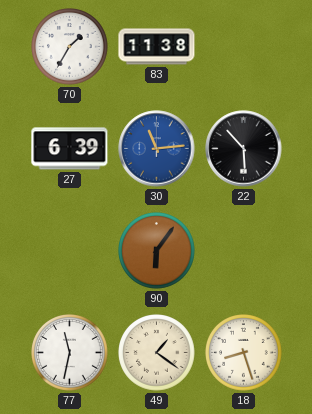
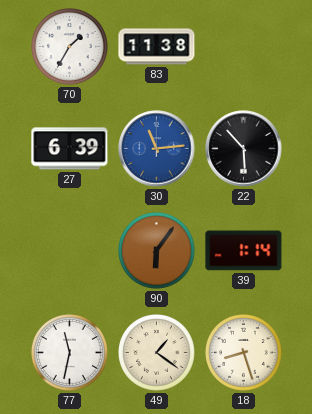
39: none -> 1:14
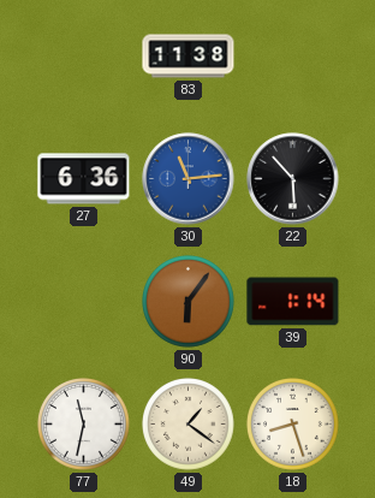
70: 1:35 -> none
27: 6:39 -> 6:36
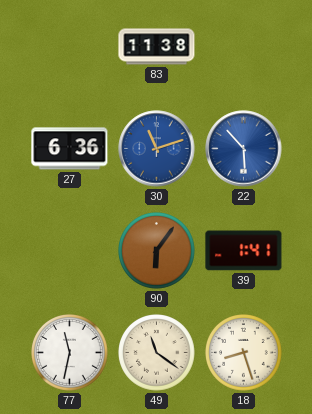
30: 11:14 -> 11:12
22 dial: black -> blue
39: 1:14 -> 1:41
49: 1:21 -> 11:21
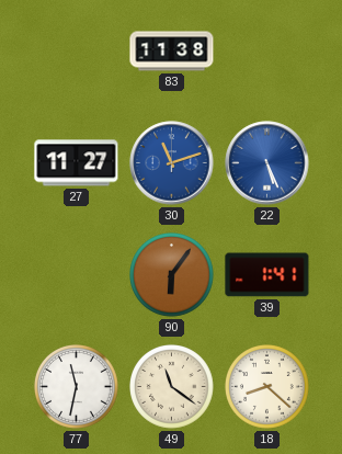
27: 6:36 -> 11:27
22: 5:53 -> 5:26
18: 8:27 -> 8:22
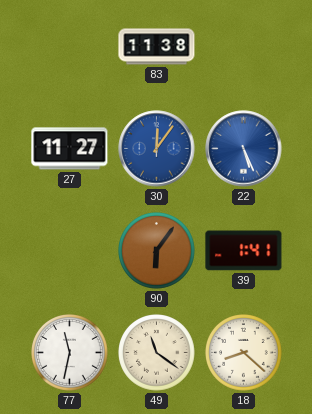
30: 11:12 -> 12:06
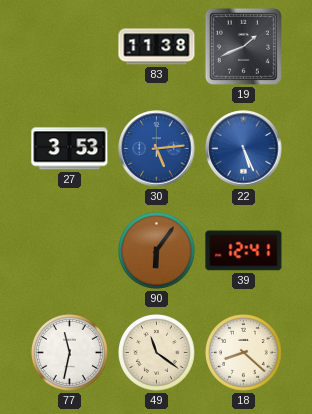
19: none -> 1:41
27: 11:27 -> 3:53
30: 12:06 -> 5:14
39: 1:41 -> 12:41
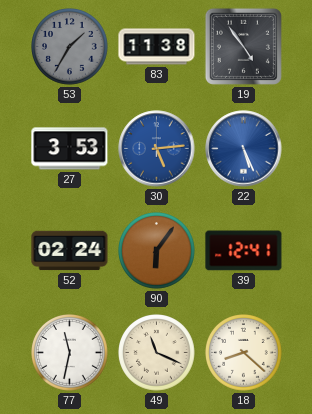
53: none -> 1:35
19: 1:41 -> 4:54
52: none -> 02:24
49: 11:21 -> 11:19
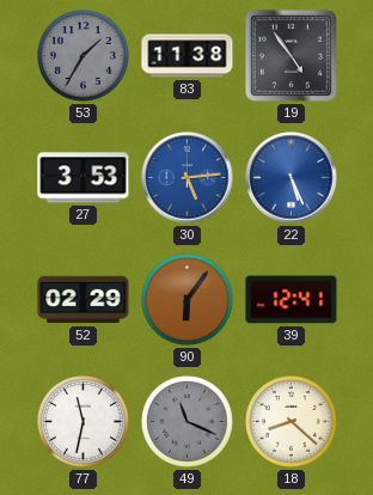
52: 02:24 -> 02:29
49 dial: cream -> grey
